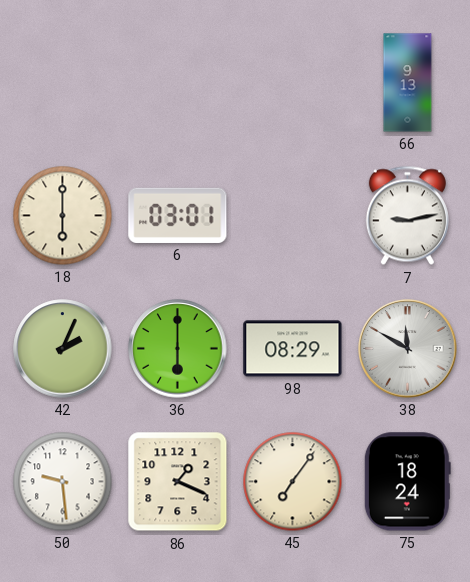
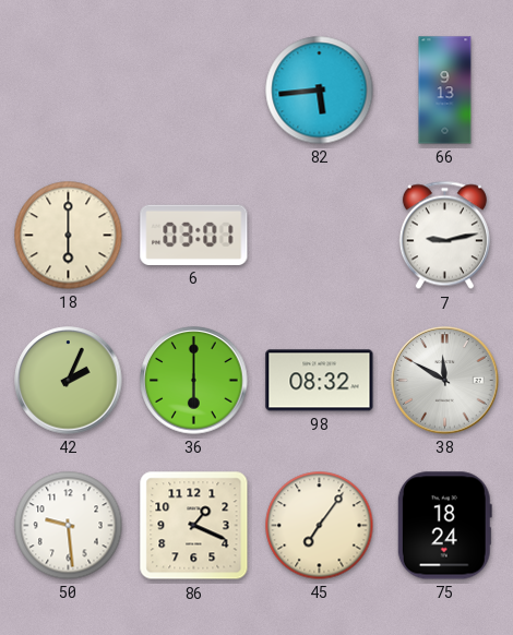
82: none -> 5:44
98: 08:29 -> 08:32
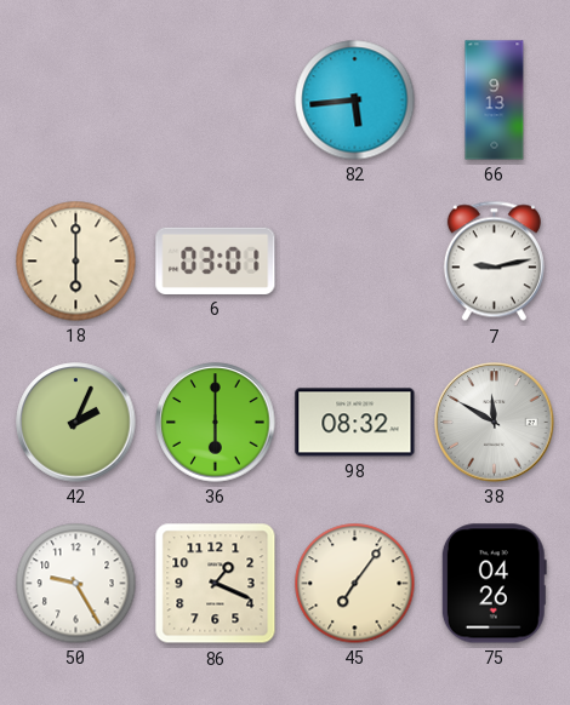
50: 9:29 -> 9:25
75: 18:24 -> 04:26
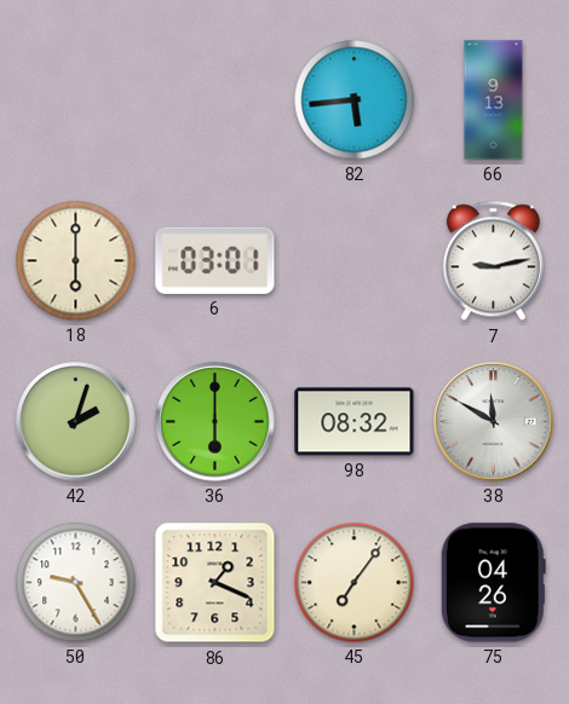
42: 2:04 -> 2:03
